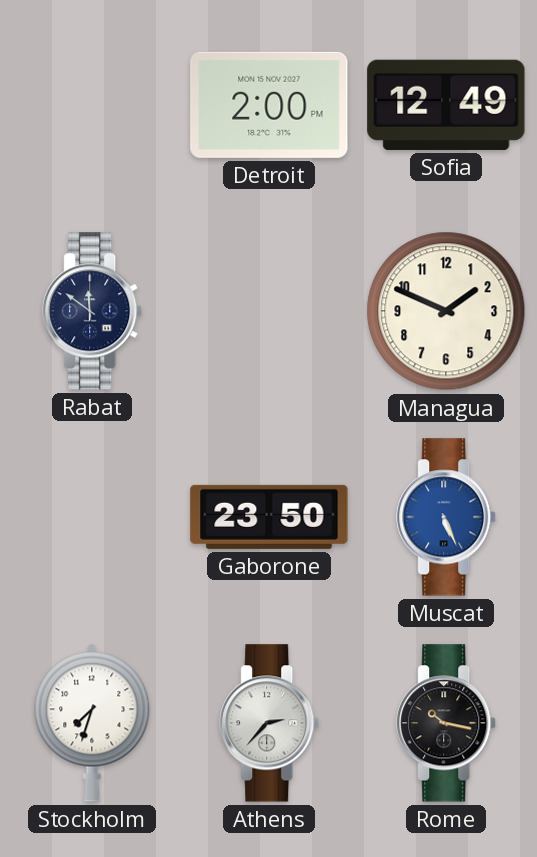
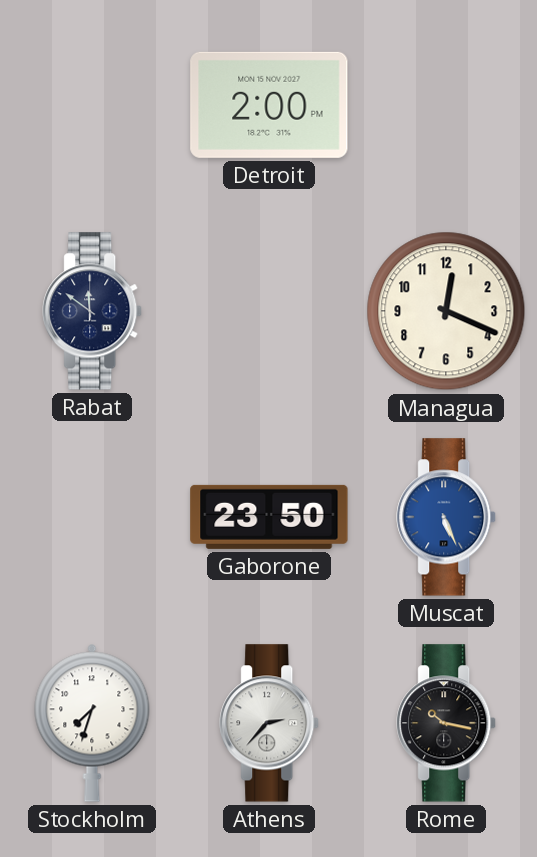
Sofia: 12:49 -> none
Managua: 1:49 -> 12:19
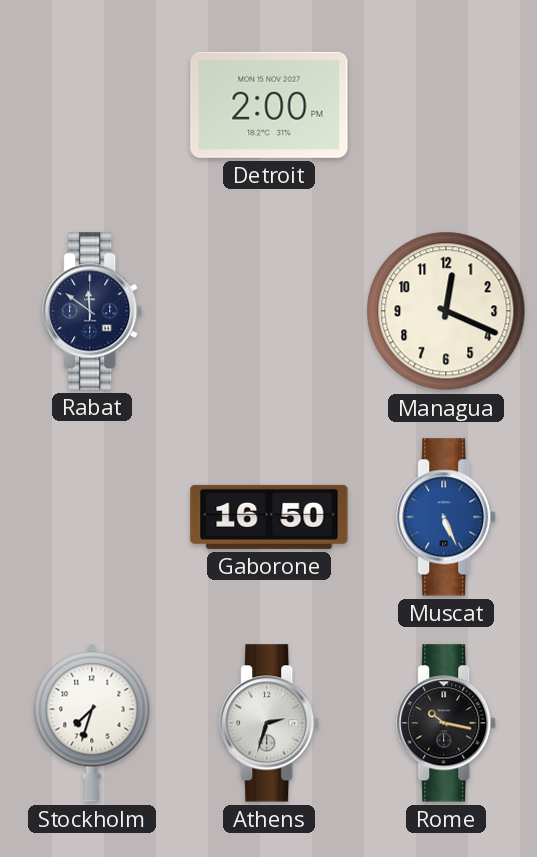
Gaborone: 23:50 -> 16:50
Athens: 2:37 -> 2:33
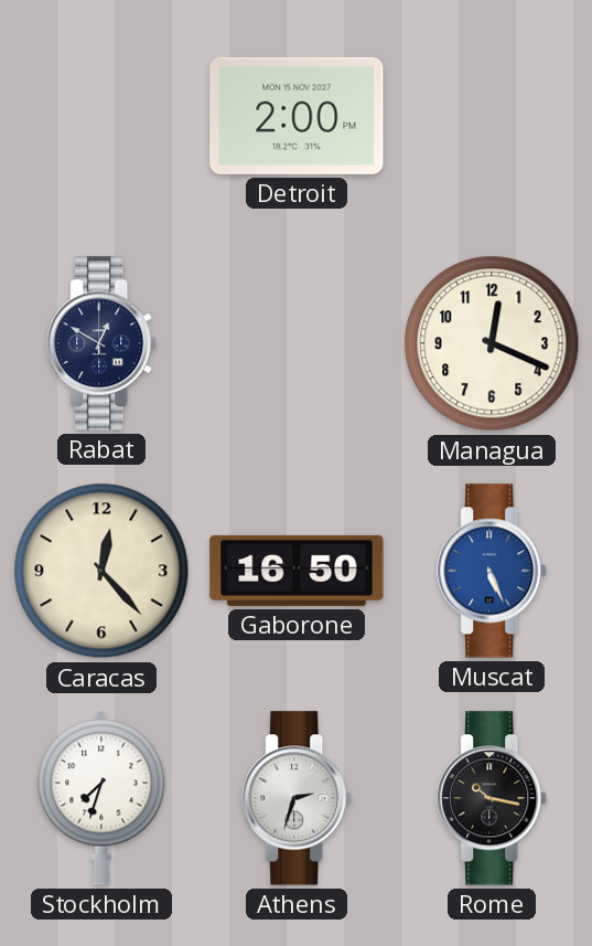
Rabat: 11:51 -> 12:50
Caracas: none -> 12:23
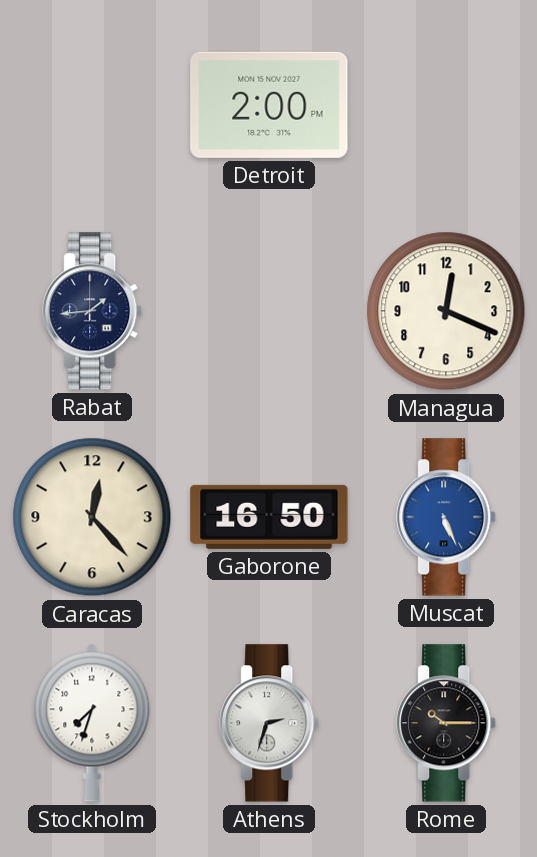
Rabat: 12:50 -> 1:44
Rome: 10:17 -> 10:15
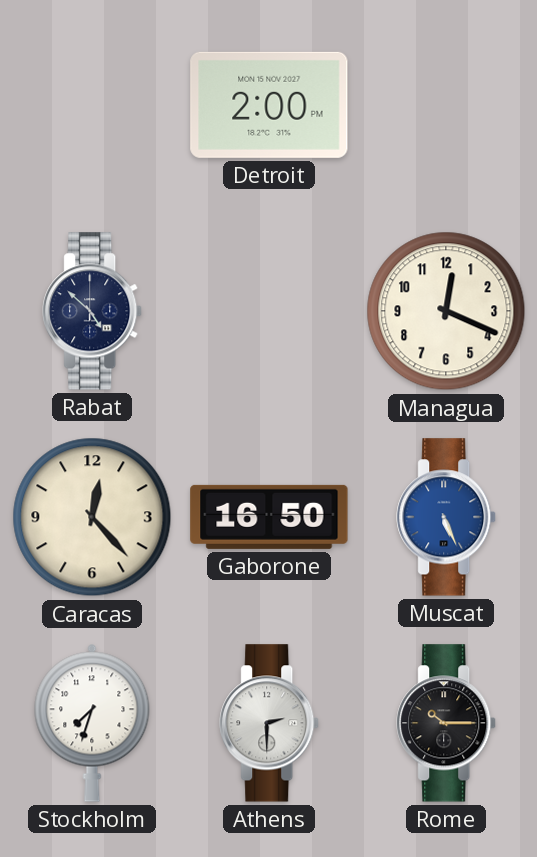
Rabat: 1:44 -> 4:52
Athens: 2:33 -> 2:30
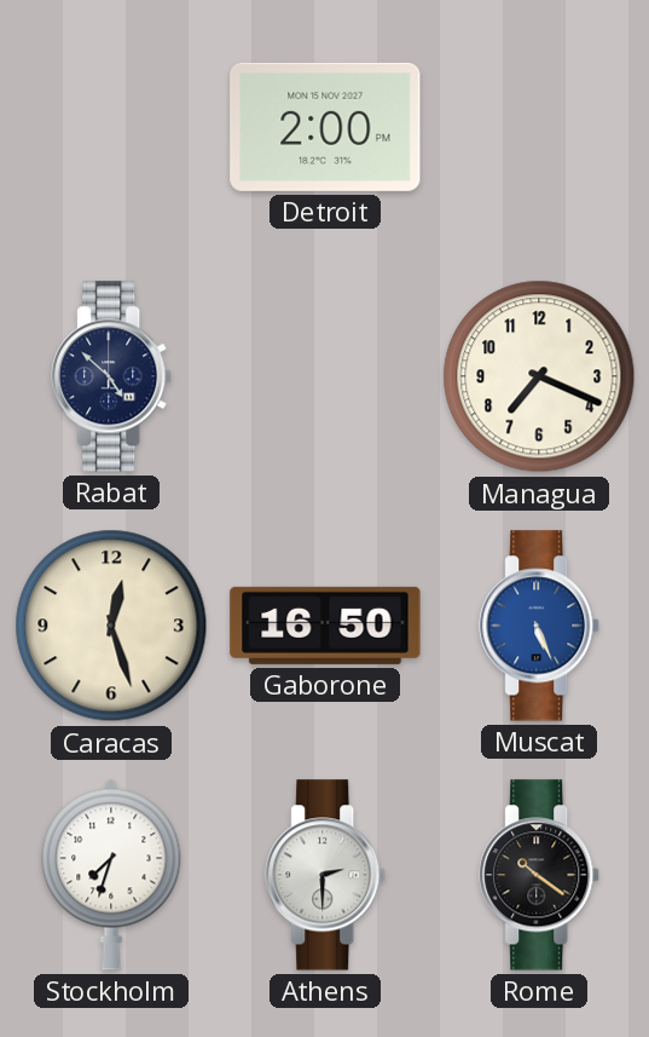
Managua: 12:19 -> 7:19
Caracas: 12:23 -> 12:27
Rome: 10:15 -> 10:21
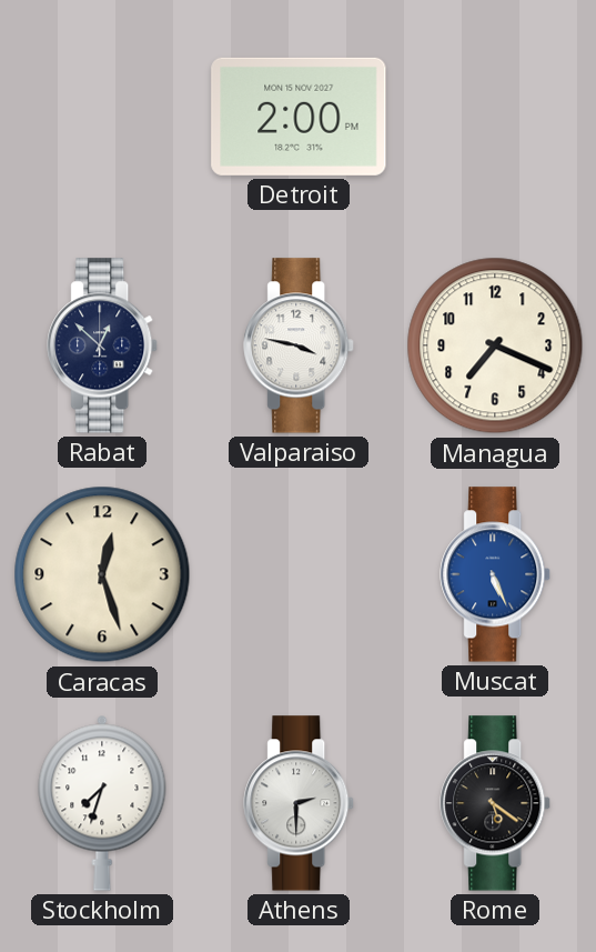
Rabat: 4:52 -> 12:52
Valparaiso: none -> 3:47
Gaborone: 16:50 -> none
Rome: 10:21 -> 5:21
